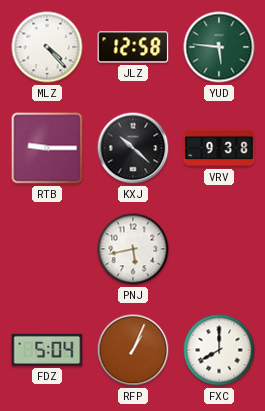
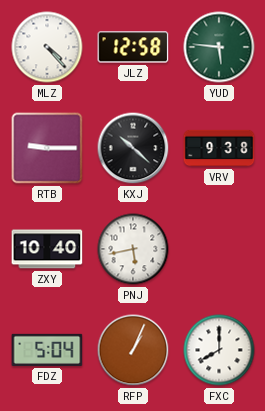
ZXY: none -> 10:40
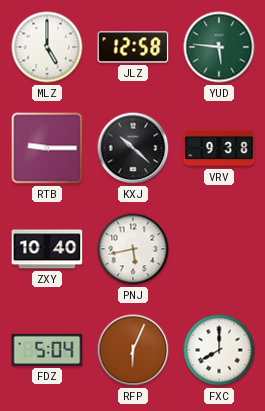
MLZ: 4:23 -> 5:00
RFP: 1:04 -> 6:04
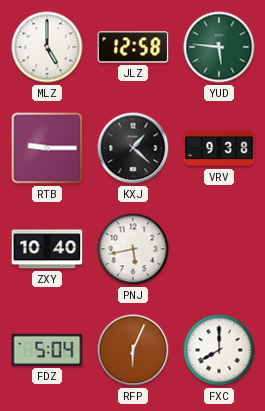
KXJ: 10:22 -> 1:22
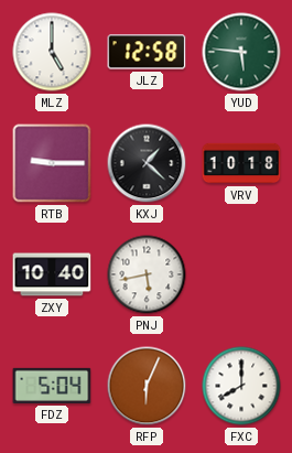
VRV: 9:38 -> 10:18
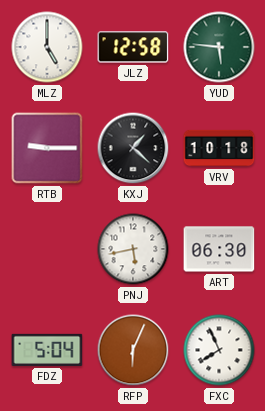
ZXY: 10:40 -> none
ART: none -> 06:30
FXC: 8:00 -> 7:56
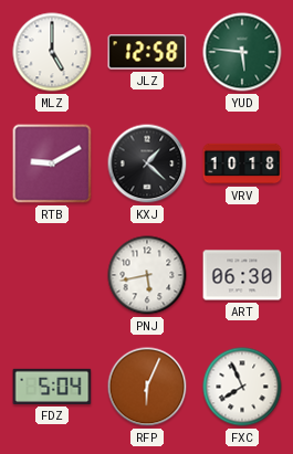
RTB: 9:15 -> 9:10
